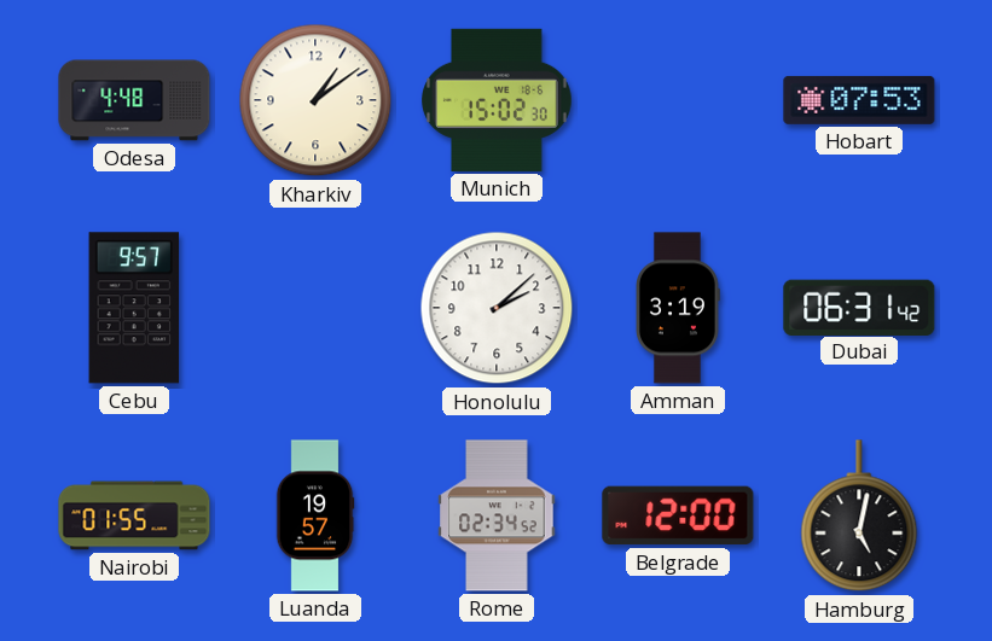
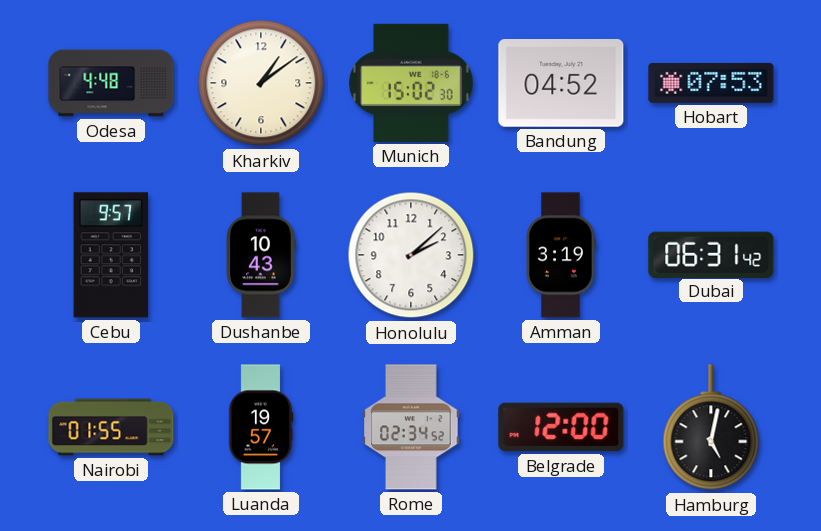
Bandung: none -> 04:52
Dushanbe: none -> 10:43
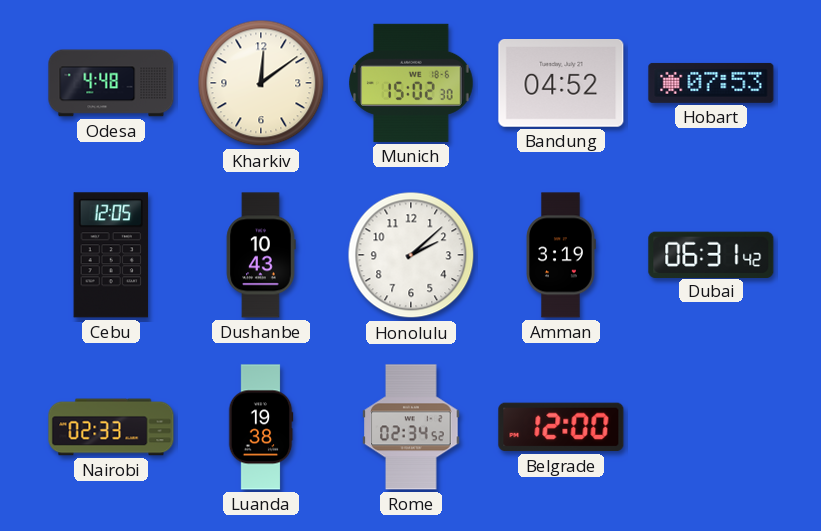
Kharkiv: 1:09 -> 12:09
Cebu: 9:57 -> 12:05
Nairobi: 01:55 -> 02:33
Luanda: 19:57 -> 19:38
Hamburg: 5:02 -> none
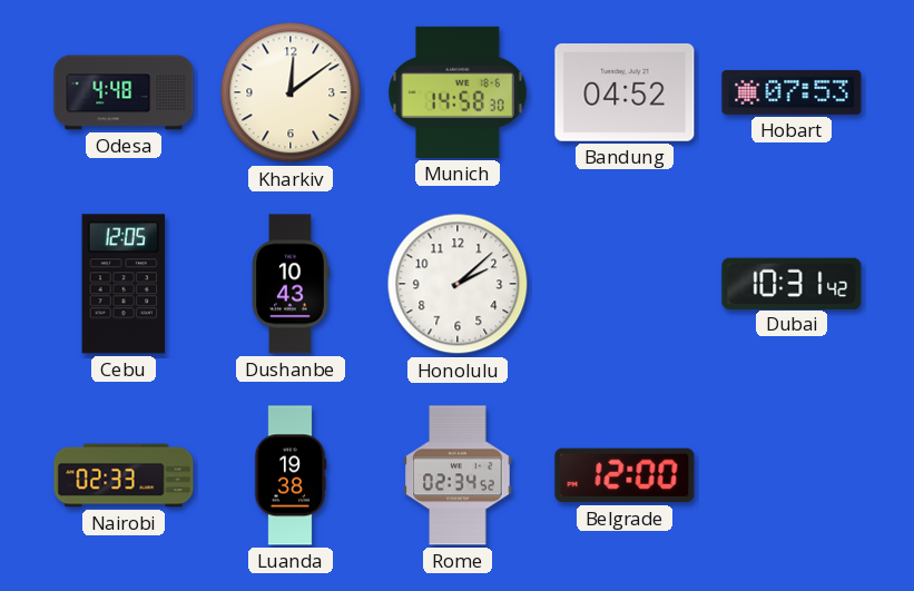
Munich: 15:02 -> 14:58
Amman: 3:19 -> none
Dubai: 06:31 -> 10:31
